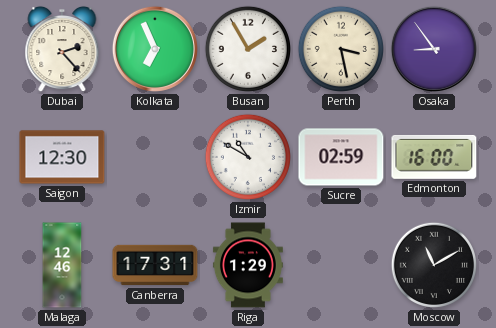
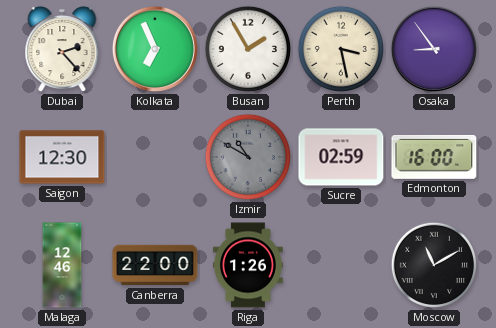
Izmir dial: white -> grey
Canberra: 17:31 -> 22:00
Riga: 1:29 -> 1:26
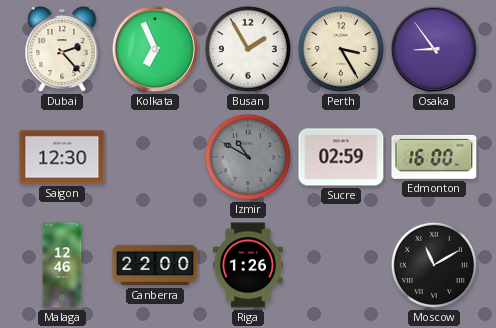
Perth: 3:28 -> 3:25
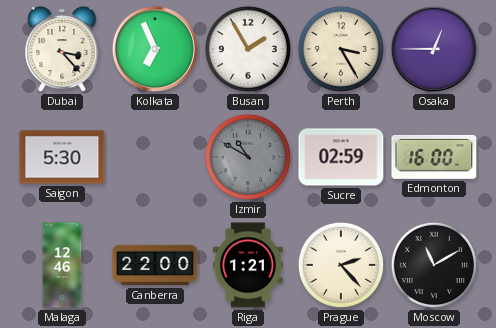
Dubai: 2:23 -> 3:23
Osaka: 8:54 -> 12:45
Saigon: 12:30 -> 5:30
Riga: 1:26 -> 1:21
Prague: none -> 2:23
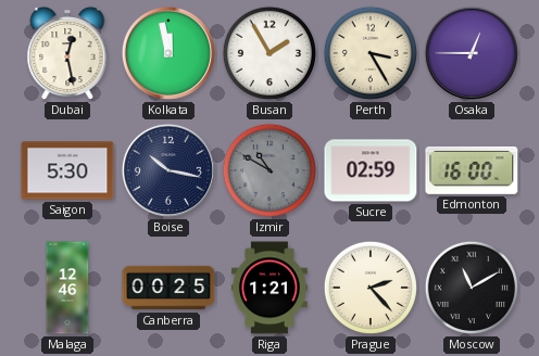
Dubai: 3:23 -> 12:28
Kolkata: 6:56 -> 11:58
Boise: none -> 10:17
Canberra: 22:00 -> 00:25
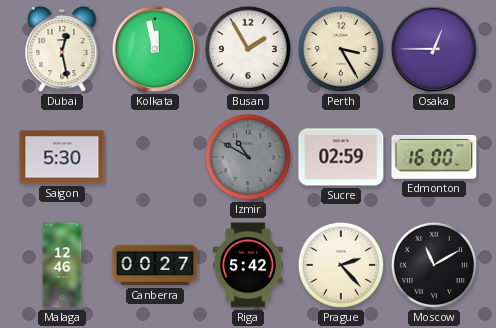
Boise: 10:17 -> none
Canberra: 00:25 -> 00:27
Riga: 1:21 -> 5:42
